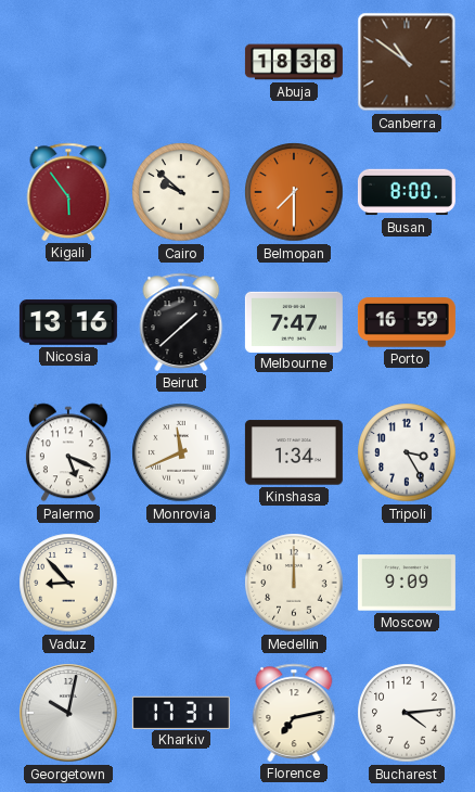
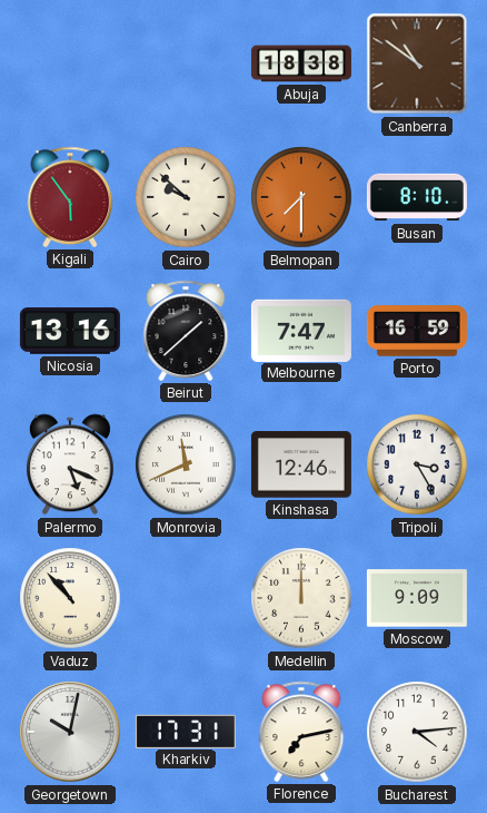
Busan: 8:00 -> 8:10
Kinshasa: 1:34 -> 12:46
Vaduz: 8:53 -> 10:53
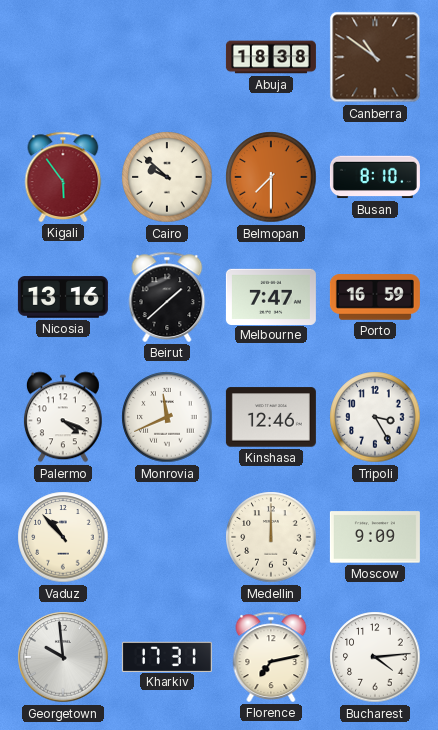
Palermo: 5:19 -> 4:19
Georgetown: 10:02 -> 9:59
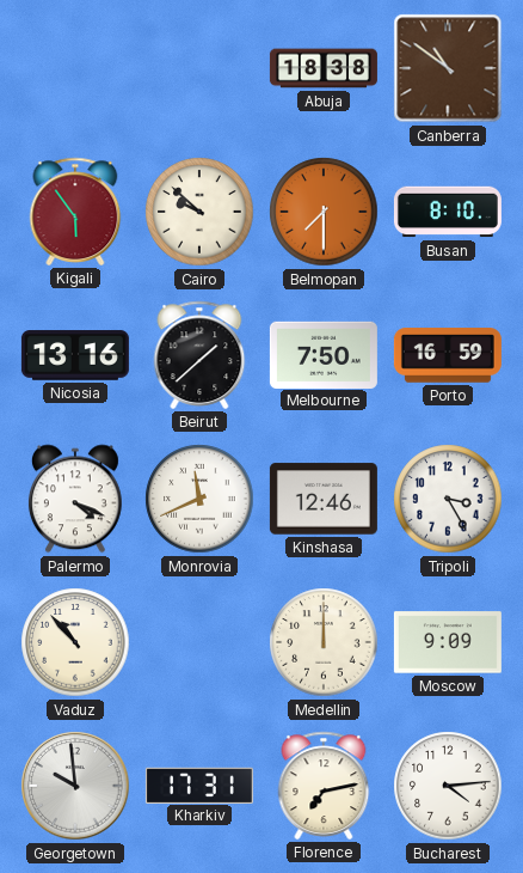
Melbourne: 7:47 -> 7:50
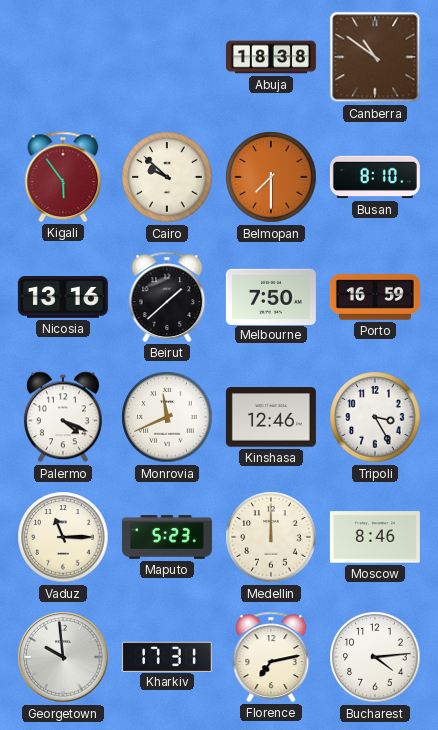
Vaduz: 10:53 -> 11:15
Maputo: none -> 5:23
Moscow: 9:09 -> 8:46
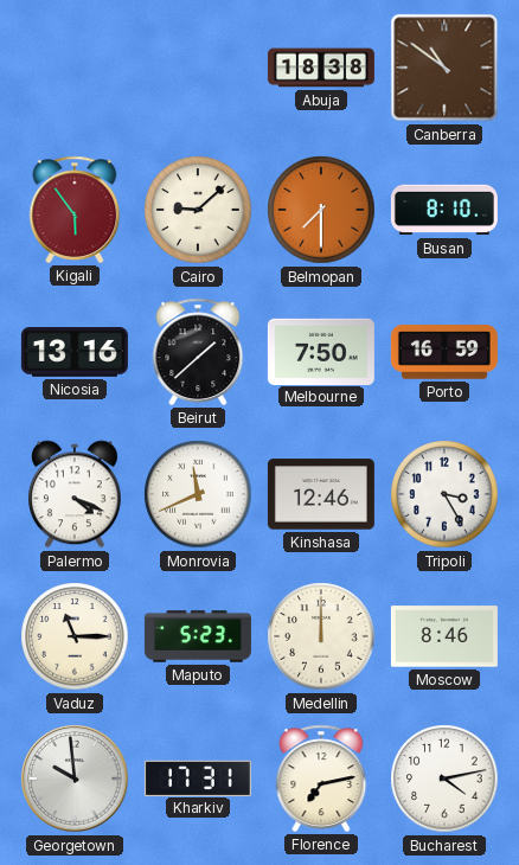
Cairo: 9:52 -> 9:08
Bucharest: 4:14 -> 4:13
